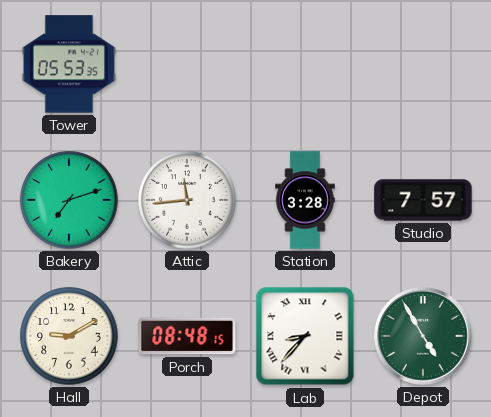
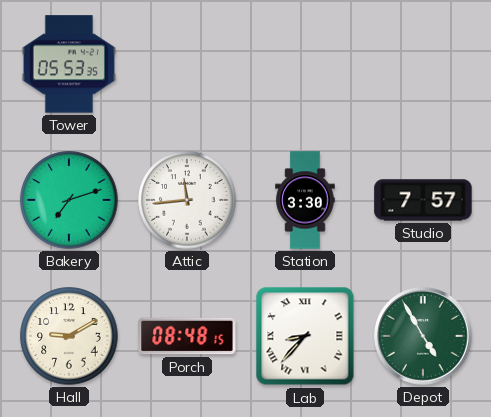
Station: 3:28 -> 3:30
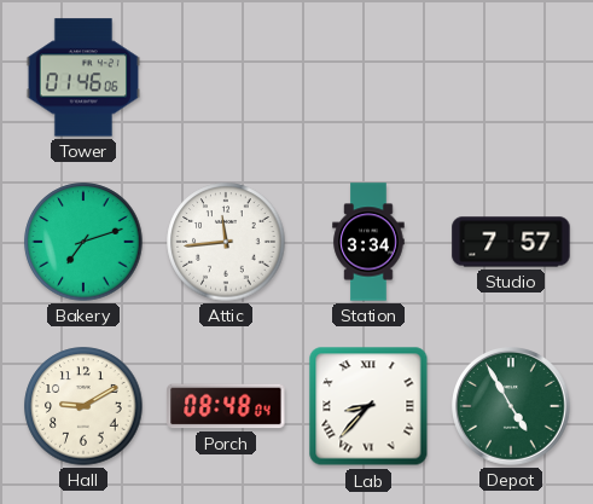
Tower: 05:53 -> 01:46
Station: 3:30 -> 3:34
Porch: 08:48:15 -> 08:48:04
